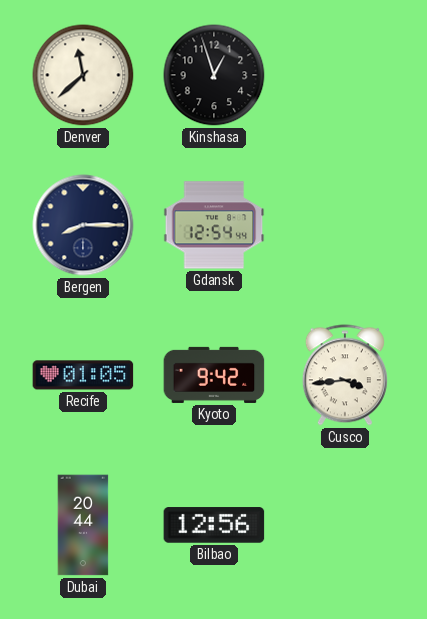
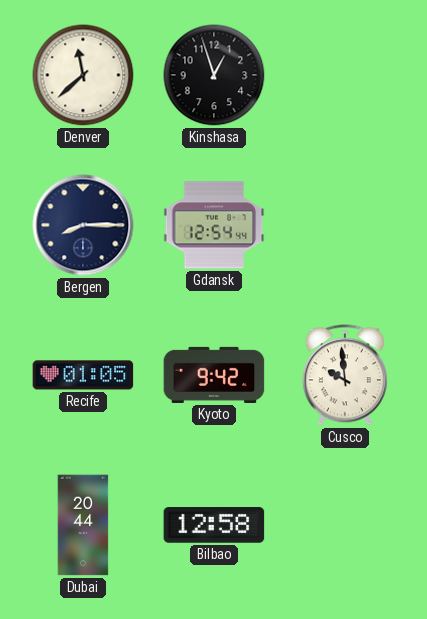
Cusco: 3:44 -> 9:59
Bilbao: 12:56 -> 12:58
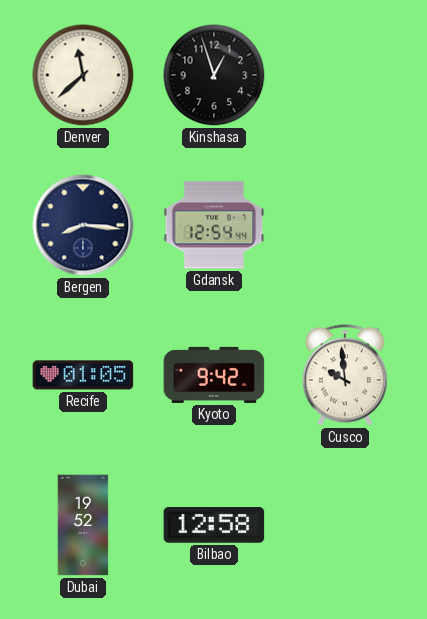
Bergen: 8:15 -> 8:16
Dubai: 20:44 -> 19:52
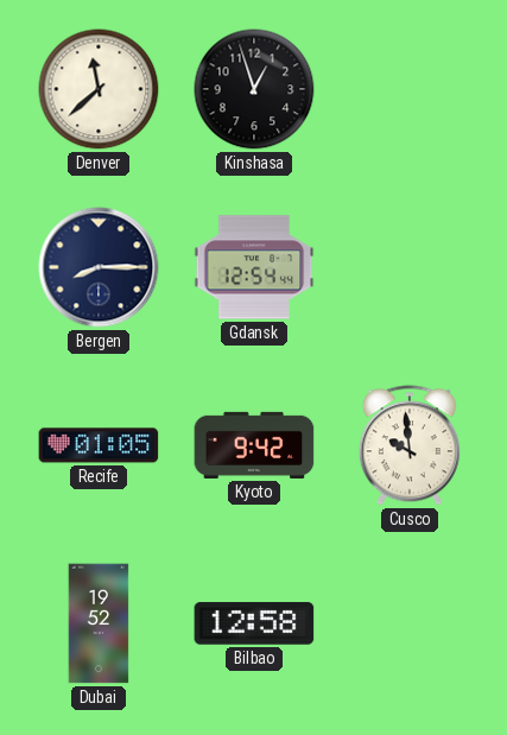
Bergen: 8:16 -> 8:15
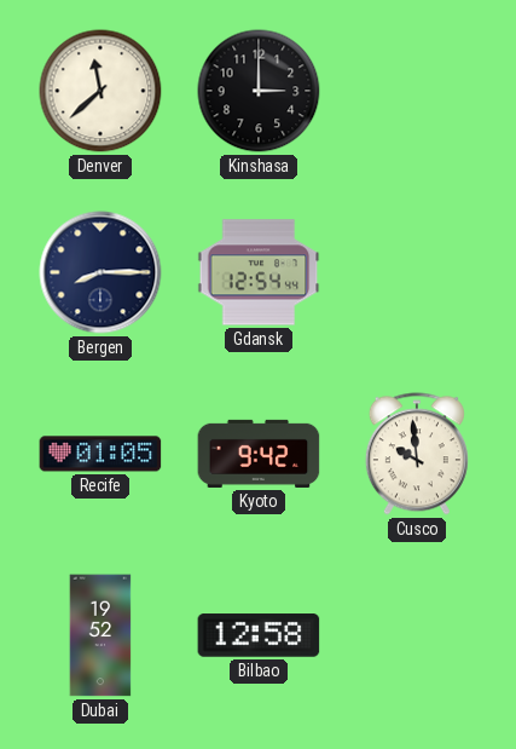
Kinshasa: 12:57 -> 3:00
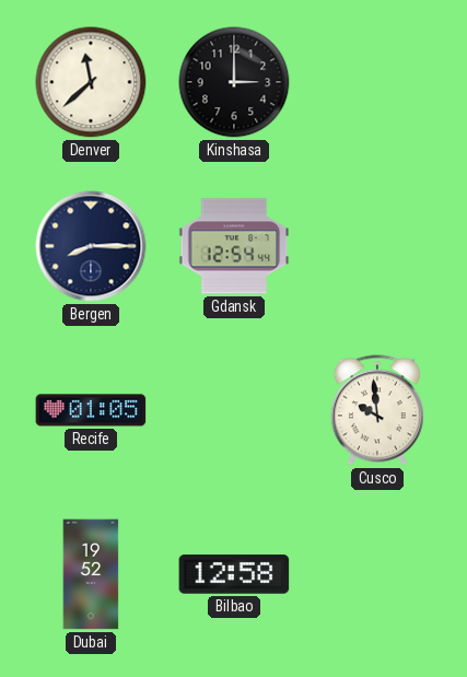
Kyoto: 9:42 -> none
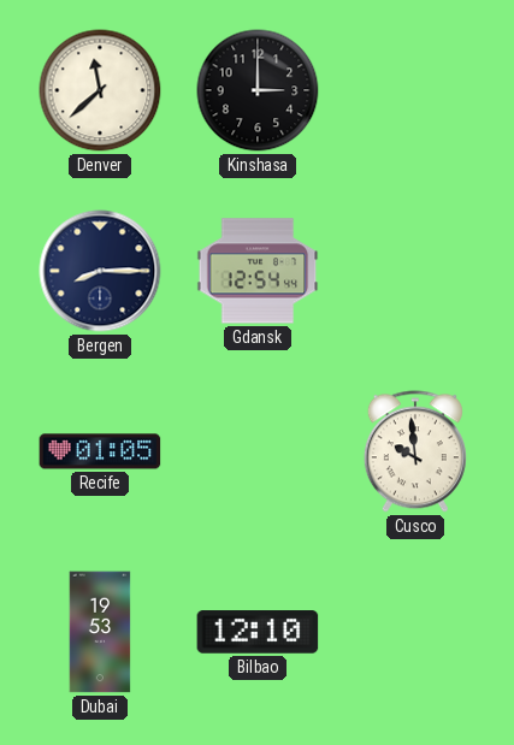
Dubai: 19:52 -> 19:53
Bilbao: 12:58 -> 12:10
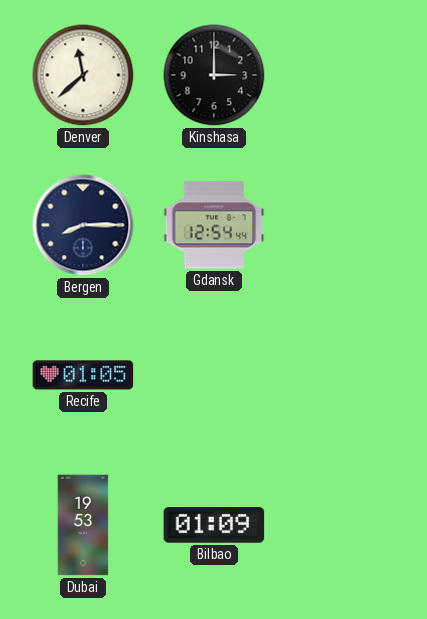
Cusco: 9:59 -> none
Bilbao: 12:10 -> 01:09
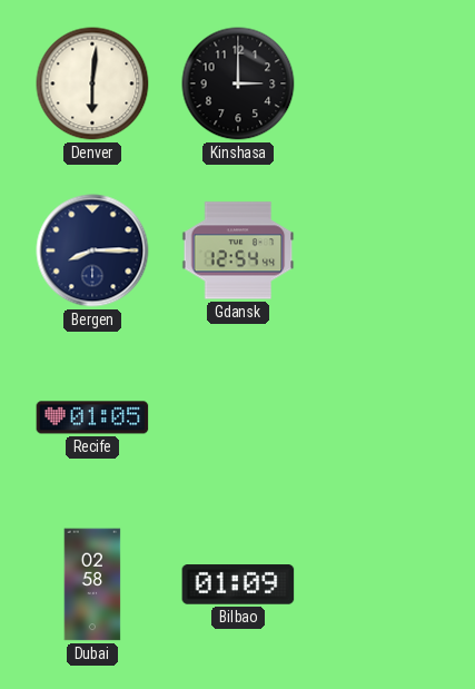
Denver: 11:38 -> 6:01
Dubai: 19:53 -> 02:58
